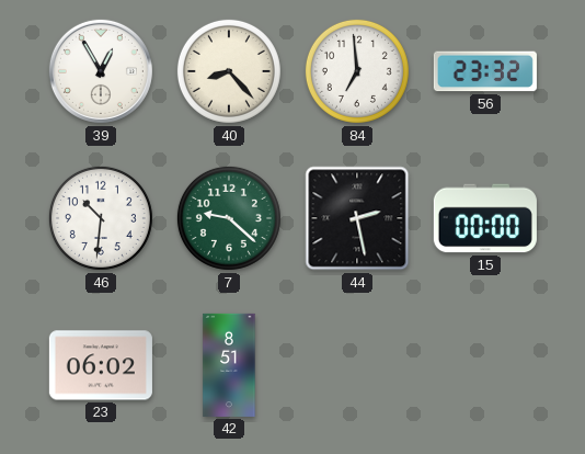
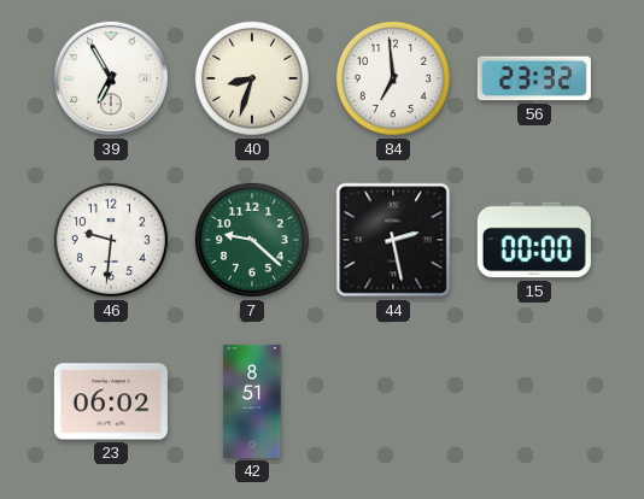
39: 12:55 -> 6:55
40: 8:23 -> 8:33
46: 10:31 -> 9:31
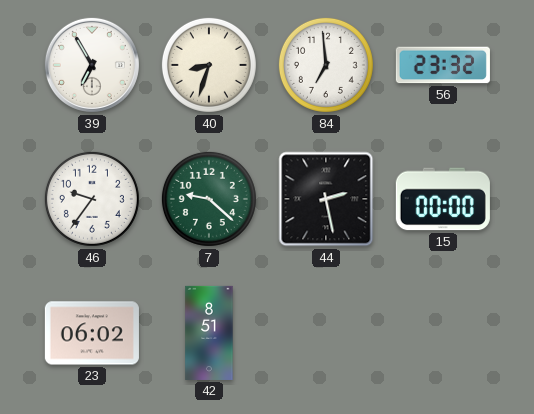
46: 9:31 -> 9:36
